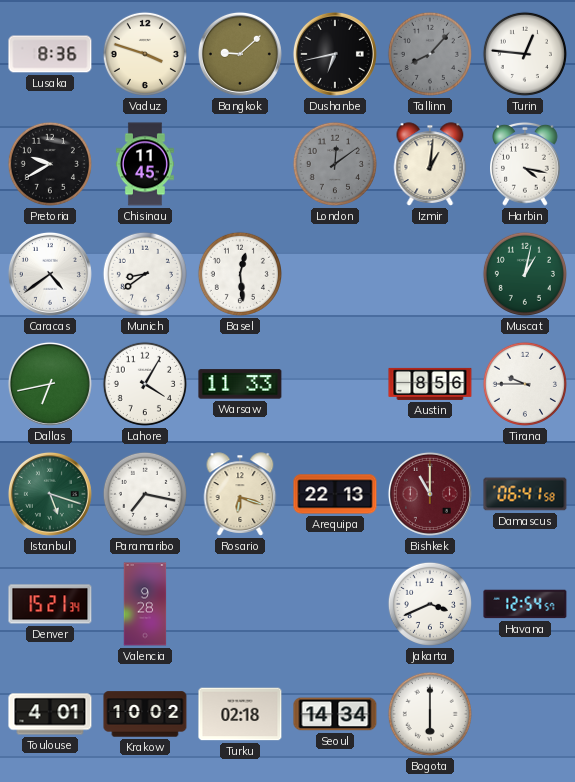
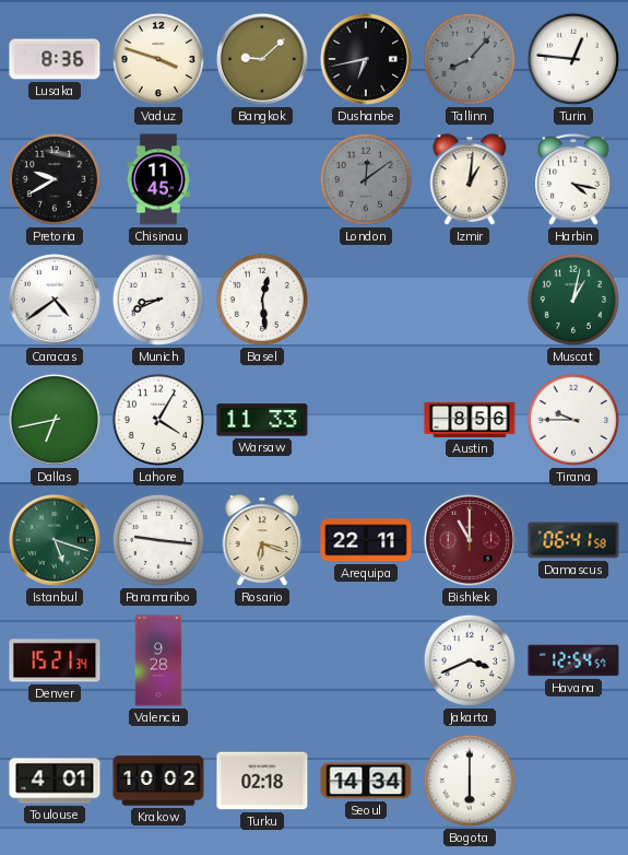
Munich: 8:39 -> 8:41
Paramaribo: 7:17 -> 9:16
Arequipa: 22:13 -> 22:11
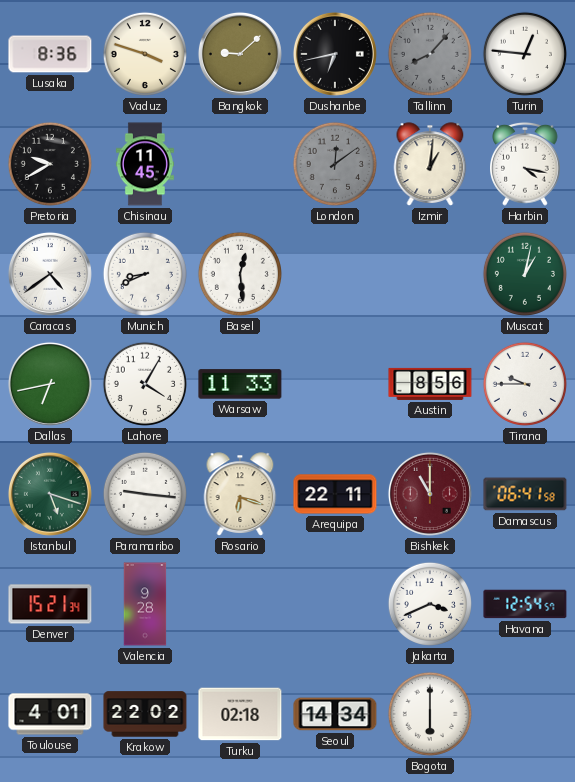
Krakow: 10:02 -> 22:02
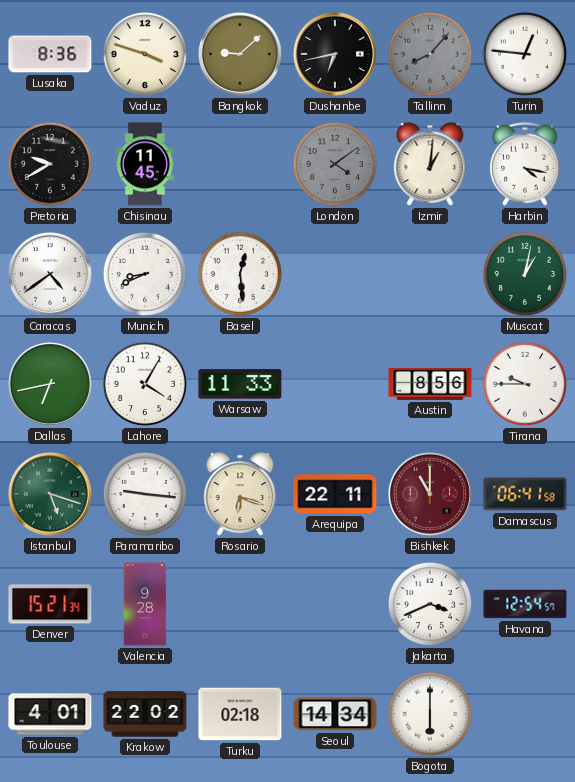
London: 12:09 -> 4:09
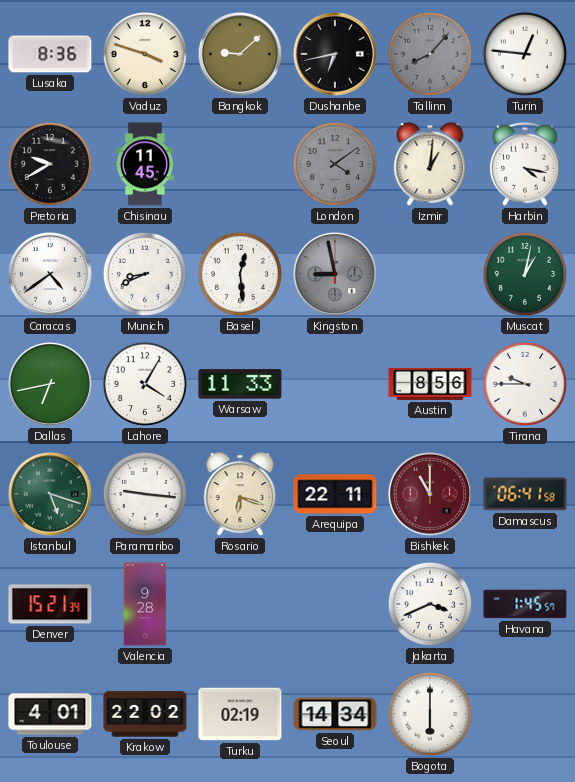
Kingston: none -> 8:58
Havana: 12:54 -> 1:45
Turku: 02:18 -> 02:19
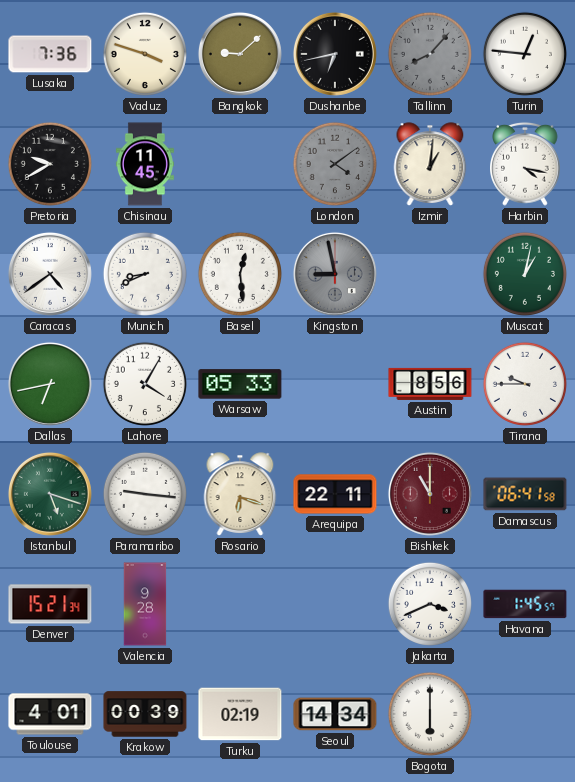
Lusaka: 8:36 -> 7:36
Warsaw: 11:33 -> 05:33
Krakow: 22:02 -> 00:39
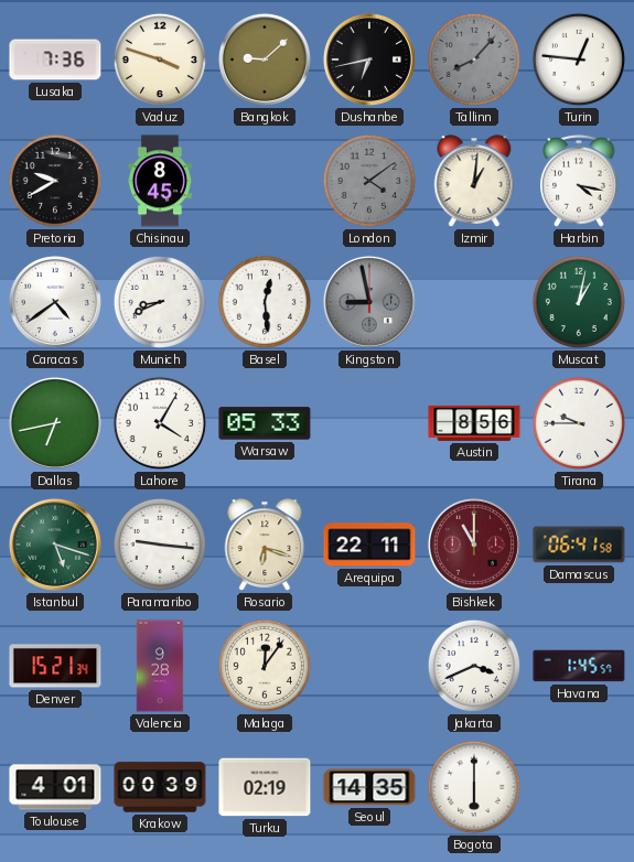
Chisinau: 11:45 -> 8:45
Malaga: none -> 12:06
Seoul: 14:34 -> 14:35
